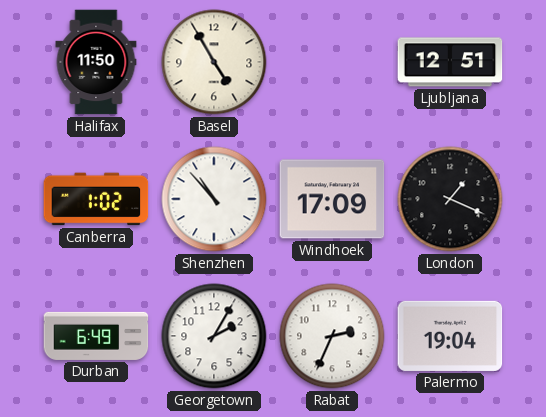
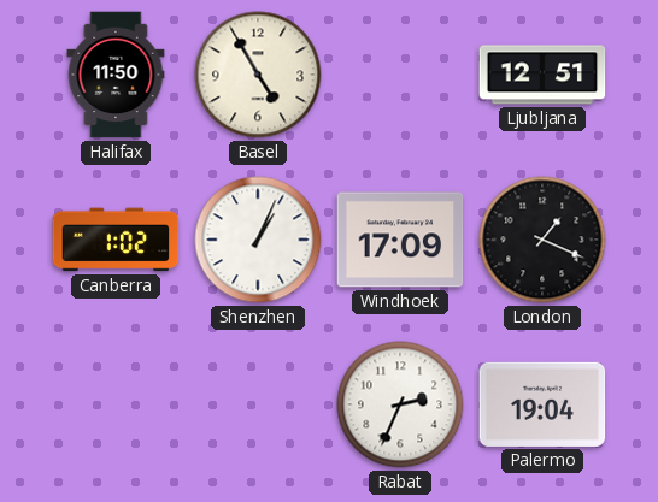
Shenzhen: 10:53 -> 1:04
Durban: 6:49 -> none
Georgetown: 2:05 -> none
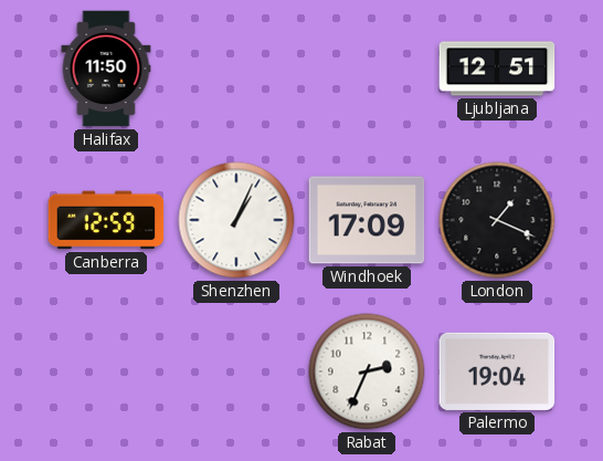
Basel: 4:55 -> none
Canberra: 1:02 -> 12:59
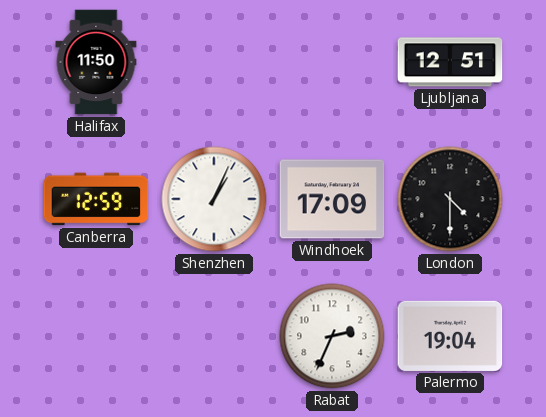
London: 1:19 -> 4:30
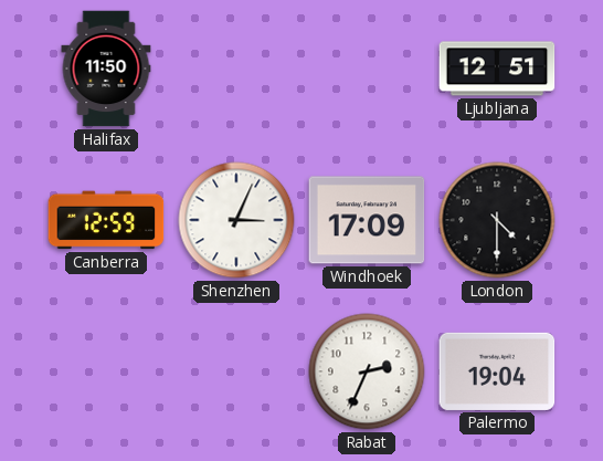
Shenzhen: 1:04 -> 3:04
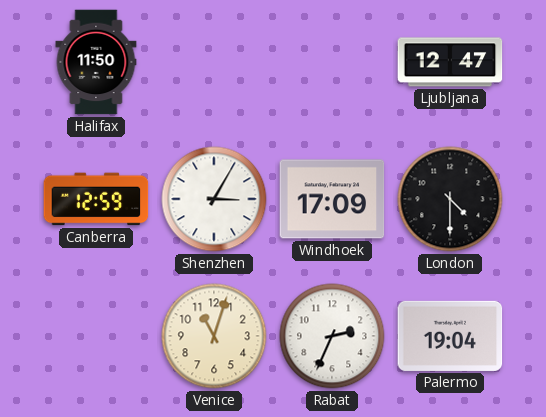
Ljubljana: 12:51 -> 12:47
Shenzhen: 3:04 -> 3:05
Venice: none -> 11:03
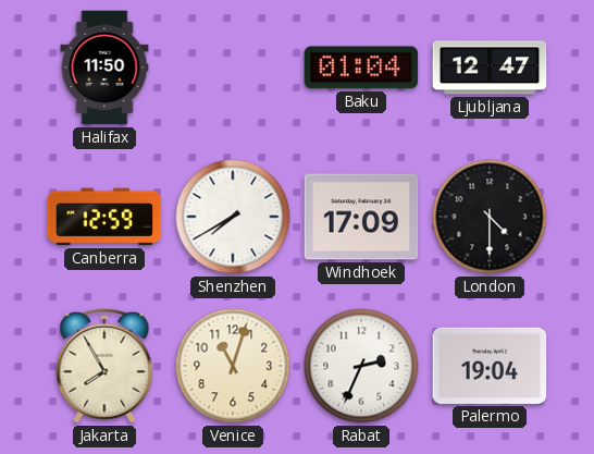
Baku: none -> 01:04
Shenzhen: 3:05 -> 7:40
Jakarta: none -> 7:55
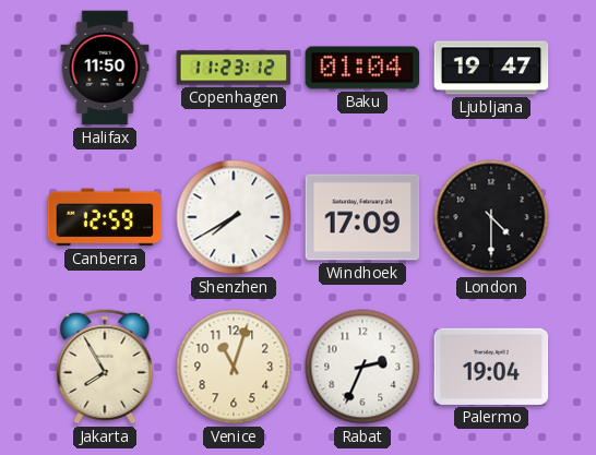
Copenhagen: none -> 11:23
Ljubljana: 12:47 -> 19:47
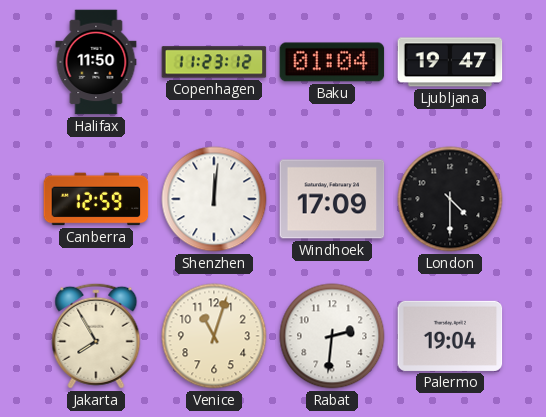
Shenzhen: 7:40 -> 12:01
Rabat: 2:34 -> 2:31
